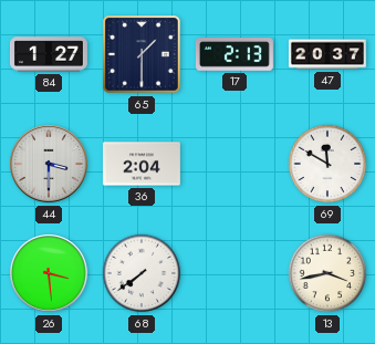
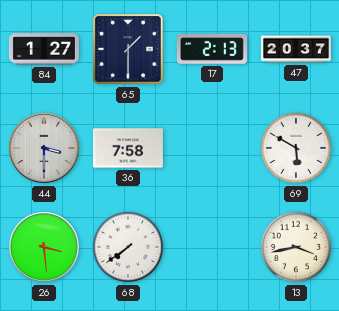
36: 2:04 -> 7:58
69: 11:50 -> 5:50
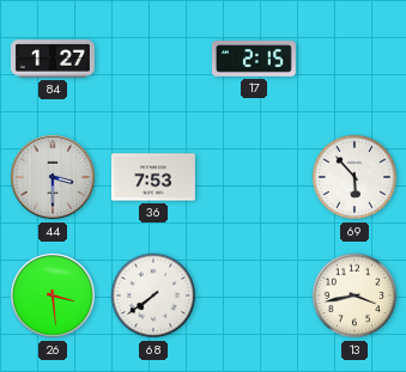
65: 1:30 -> none
17: 2:13 -> 2:15
47: 20:37 -> none
36: 7:58 -> 7:53
69: 5:50 -> 5:53
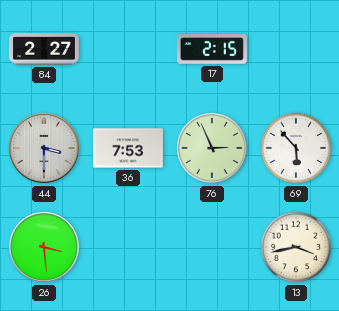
84: 1:27 -> 2:27
76: none -> 2:56
68: 7:39 -> none
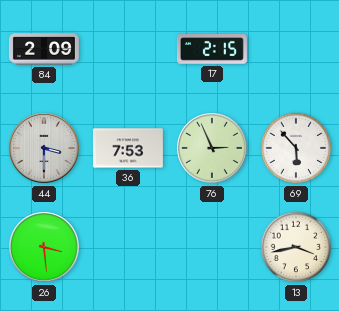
84: 2:27 -> 2:09
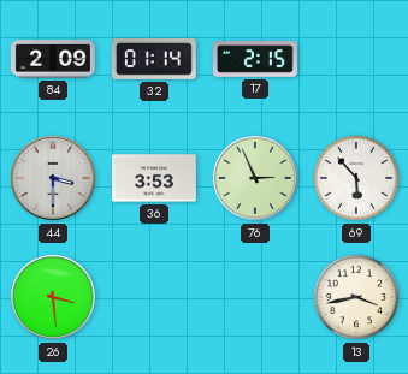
32: none -> 01:14
36: 7:53 -> 3:53
